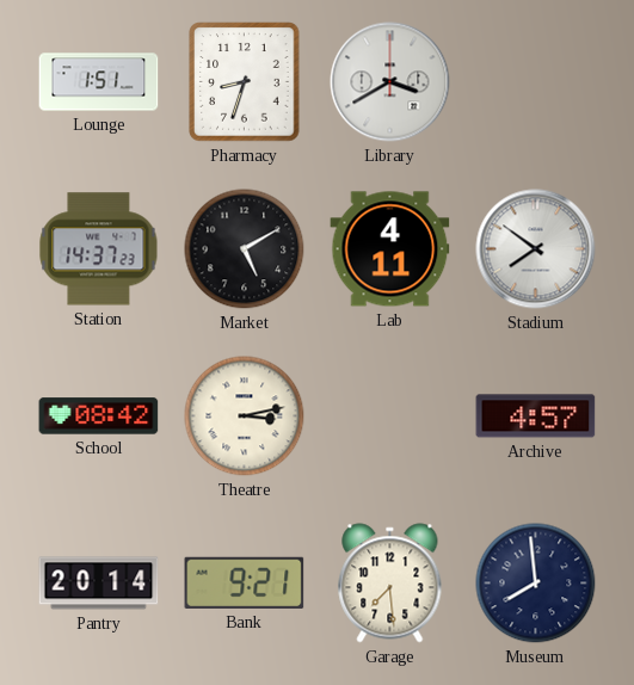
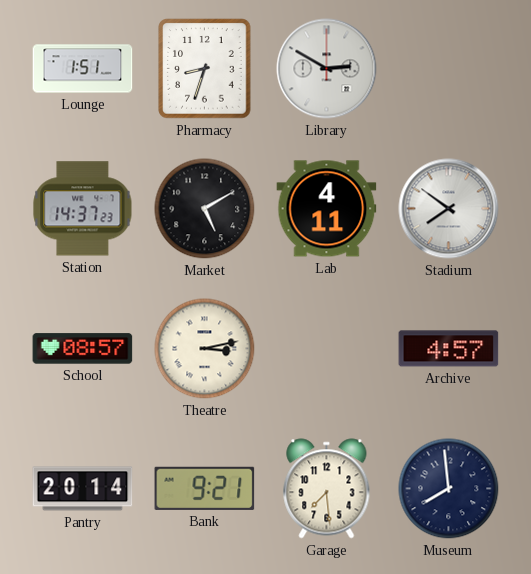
Library: 3:40 -> 2:50
School: 08:42 -> 08:57
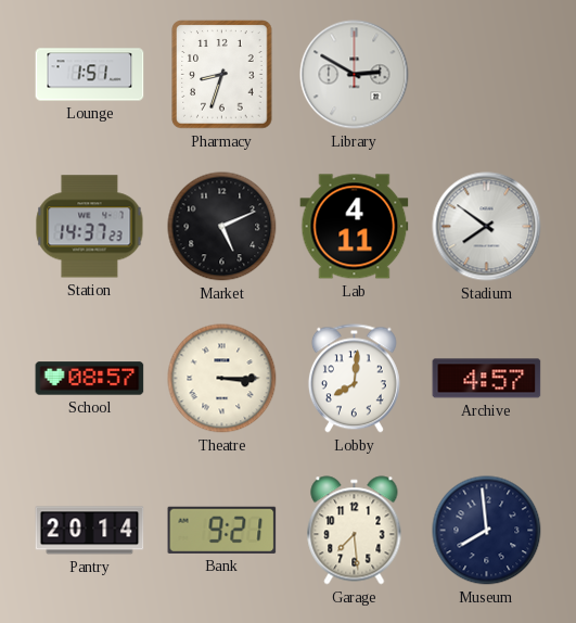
Market: 5:10 -> 5:11
Theatre: 3:13 -> 3:15
Lobby: none -> 8:01
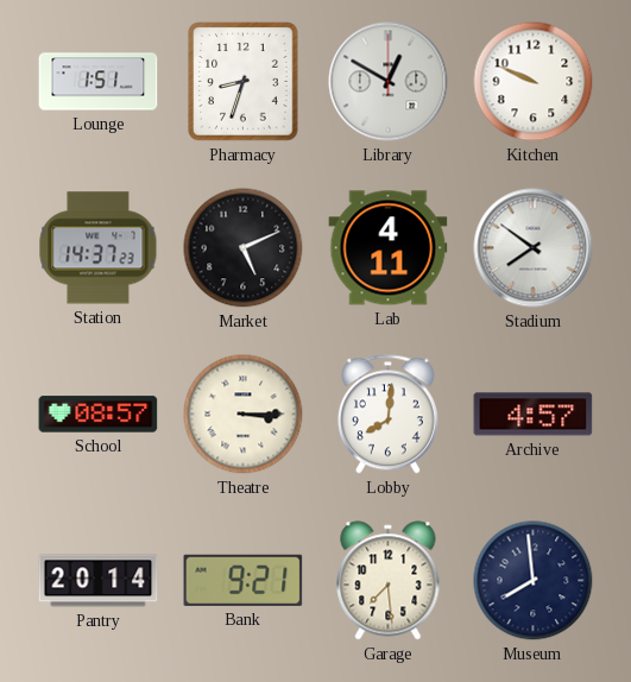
Library: 2:50 -> 12:50
Kitchen: none -> 9:49
